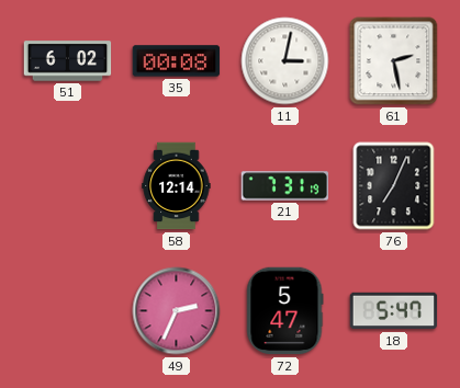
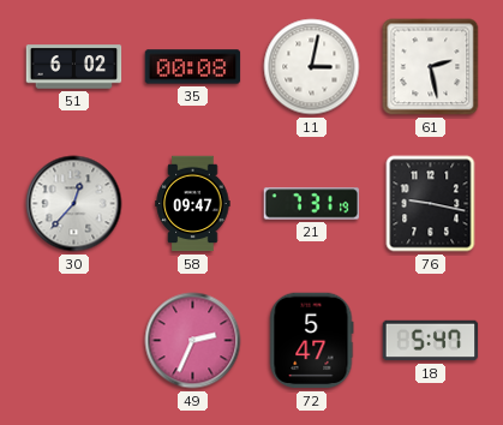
30: none -> 12:37
58: 12:14 -> 09:47
76: 7:04 -> 9:17
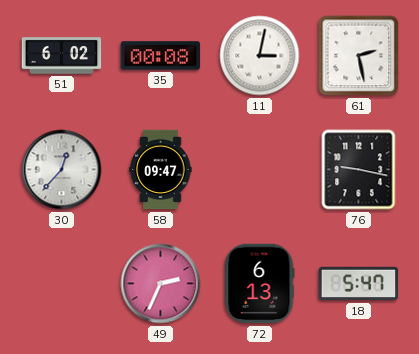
21: 7:31 -> none
72: 5:47 -> 6:13
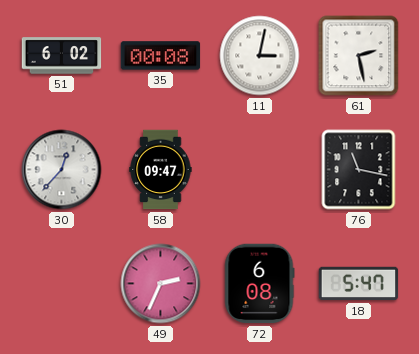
76: 9:17 -> 11:17
72: 6:13 -> 6:08
